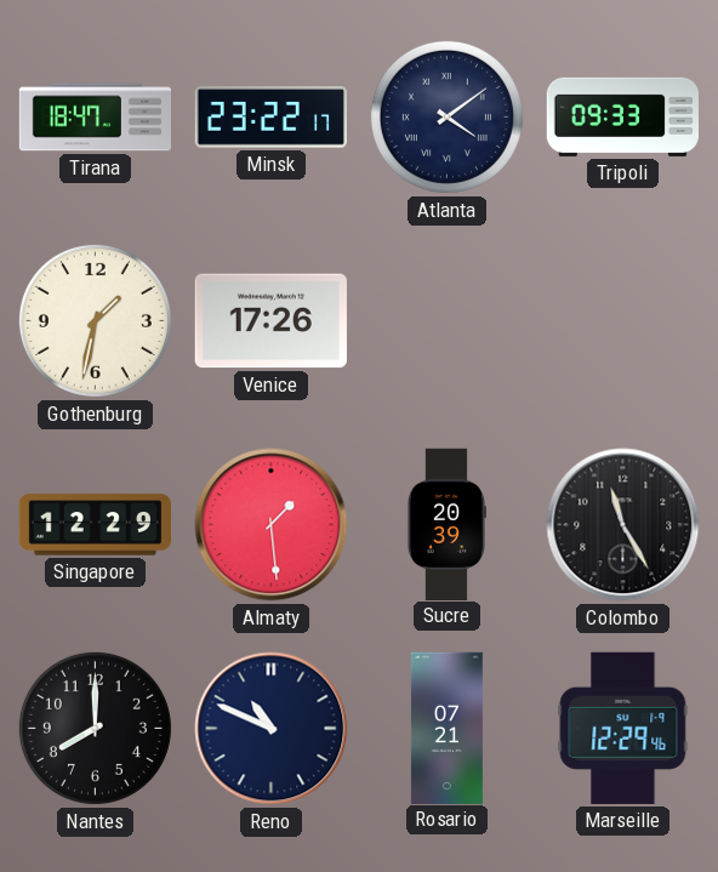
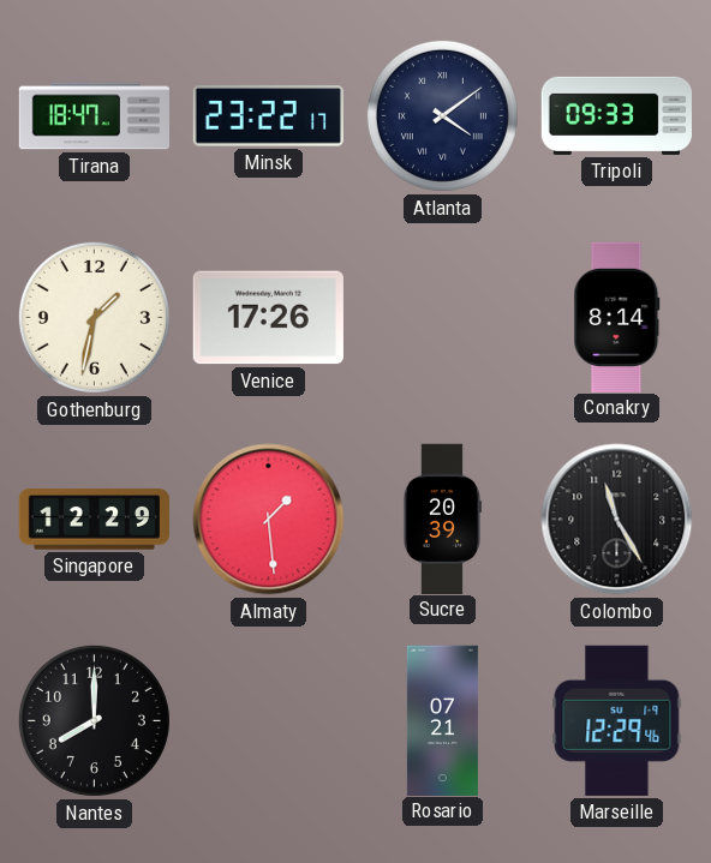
Conakry: none -> 8:14
Reno: 10:49 -> none
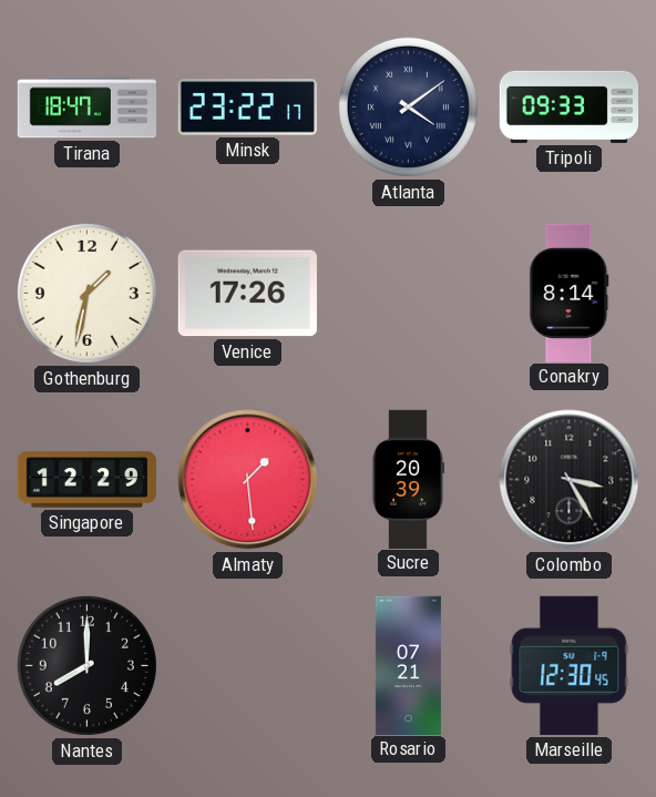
Colombo: 11:25 -> 3:25
Marseille: 12:29 -> 12:30
